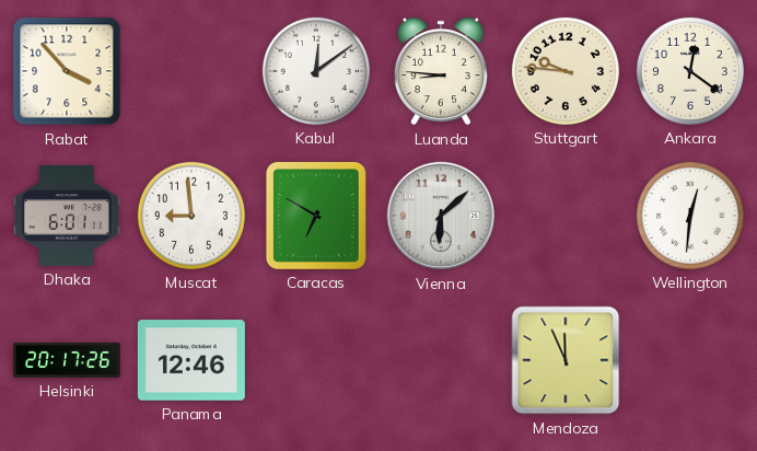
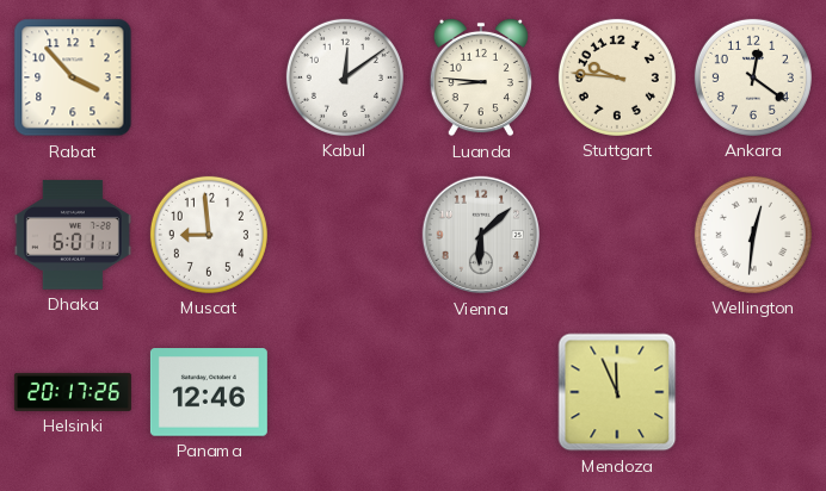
Caracas: 6:50 -> none
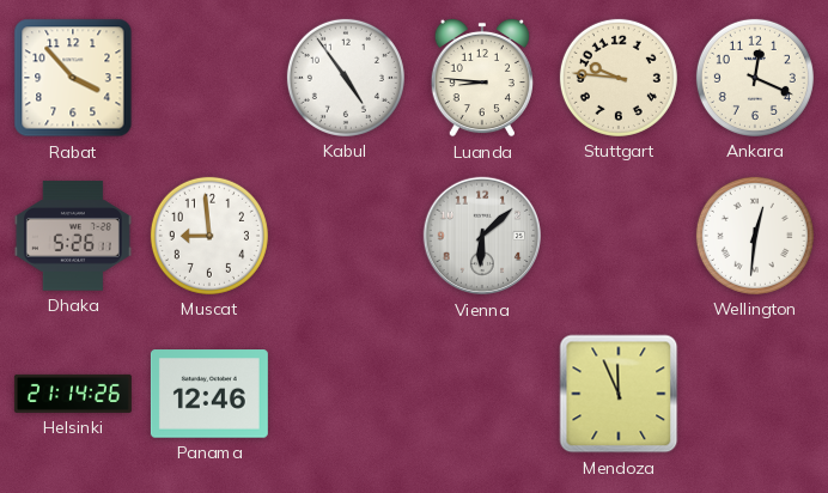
Kabul: 12:09 -> 4:54
Ankara: 12:21 -> 12:19
Dhaka: 6:01 -> 5:26
Helsinki: 20:17 -> 21:14
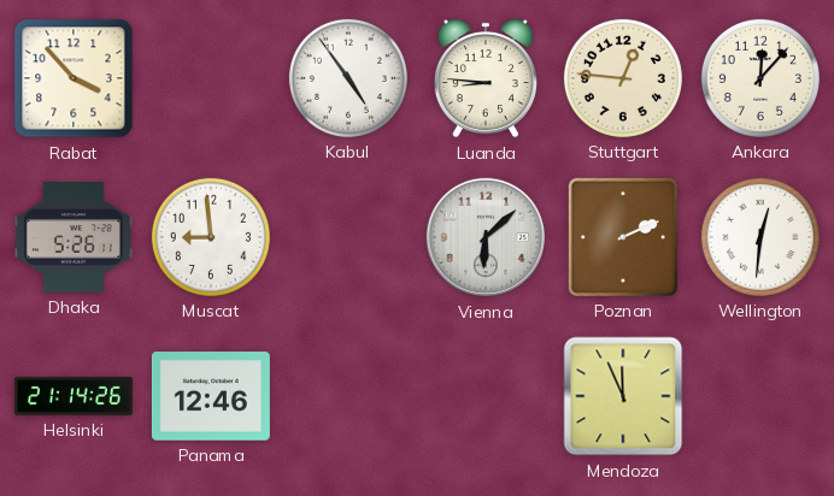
Stuttgart: 9:46 -> 12:46
Ankara: 12:19 -> 12:07
Poznan: none -> 2:11
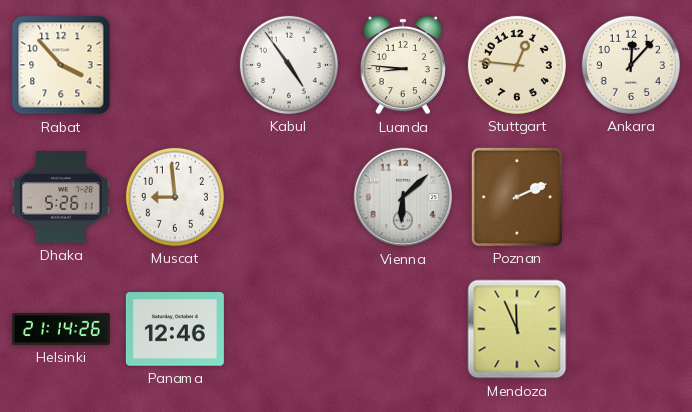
Wellington: 12:31 -> none
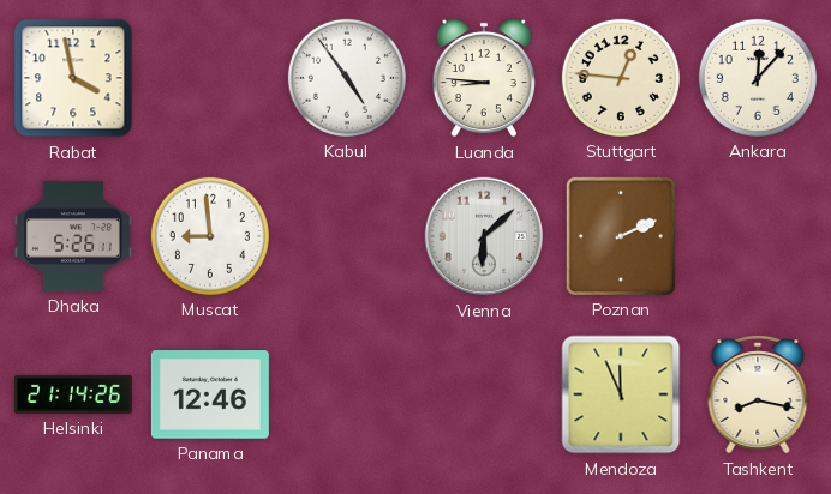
Rabat: 3:53 -> 3:58
Tashkent: none -> 8:17
